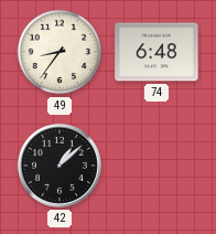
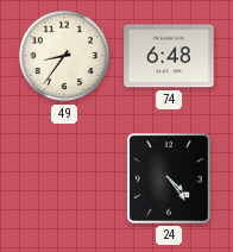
42: 1:08 -> none
24: none -> 4:24
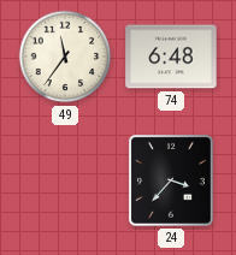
49: 8:36 -> 11:36
24: 4:24 -> 3:37
